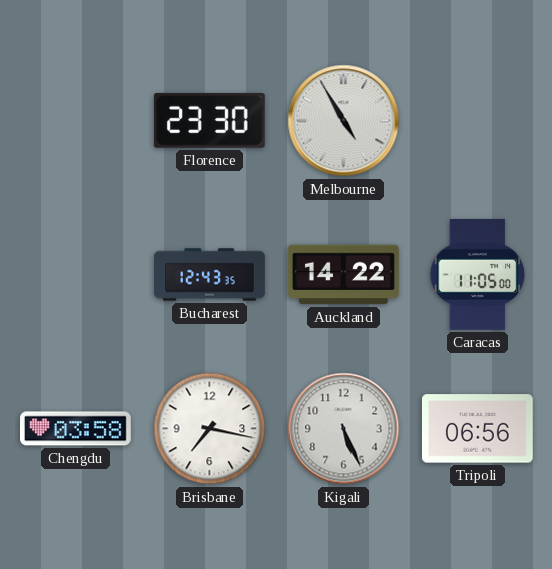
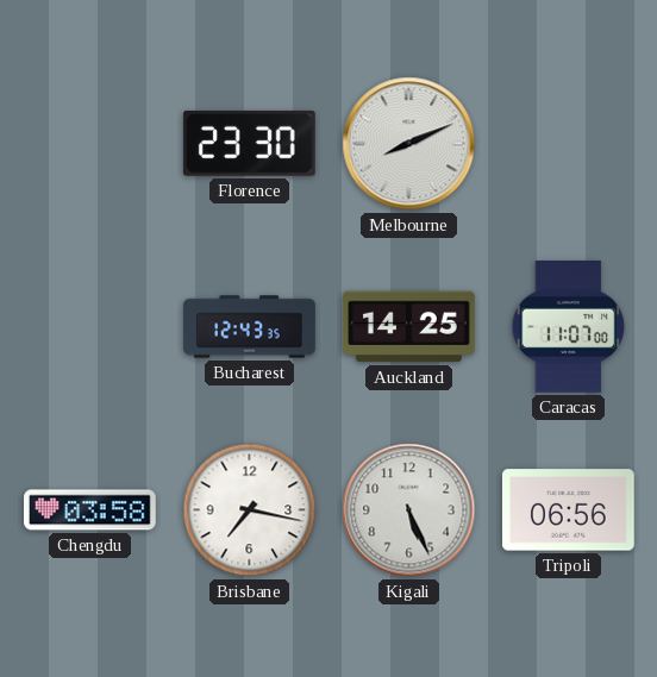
Melbourne: 4:55 -> 8:11
Auckland: 14:22 -> 14:25
Caracas: 11:05 -> 11:07
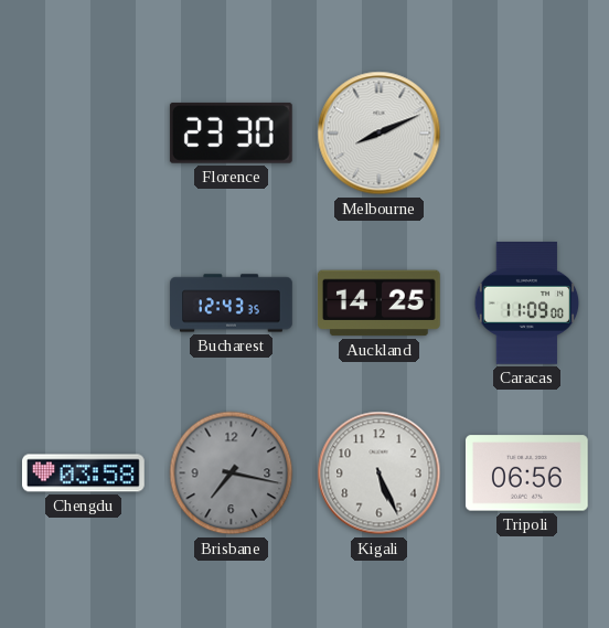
Caracas: 11:07 -> 11:09
Brisbane dial: white -> grey
